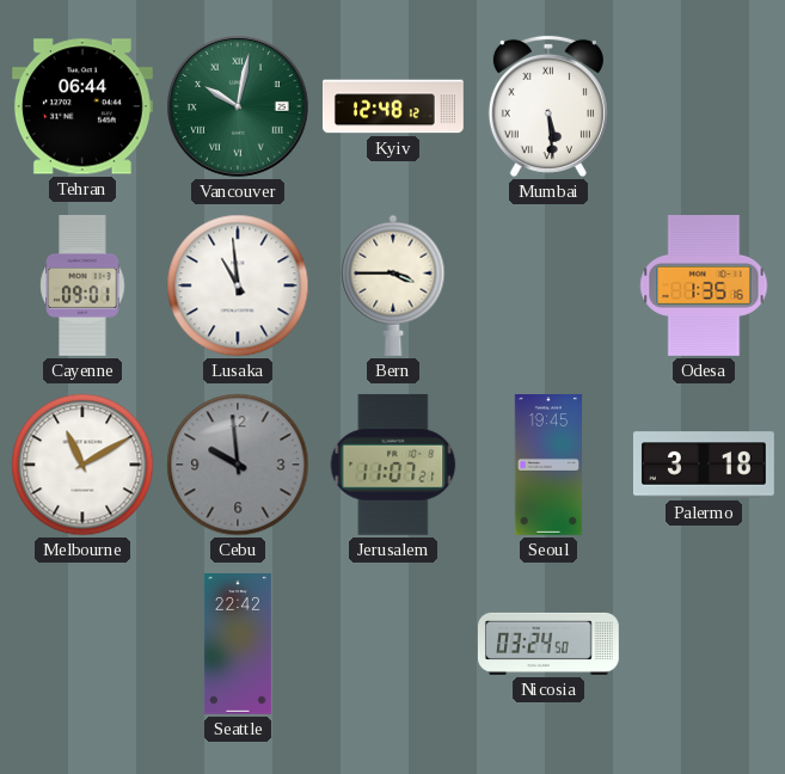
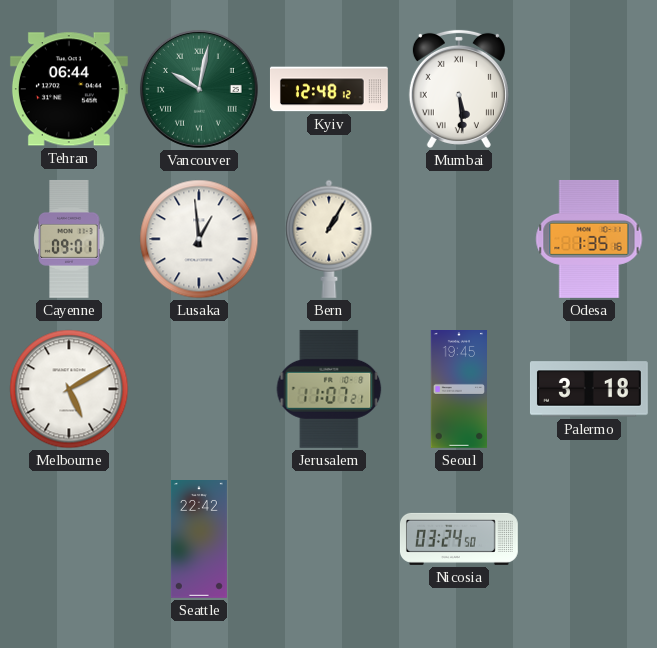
Lusaka: 10:59 -> 12:59
Bern: 3:45 -> 1:05
Melbourne: 11:10 -> 5:10
Cebu: 9:59 -> none
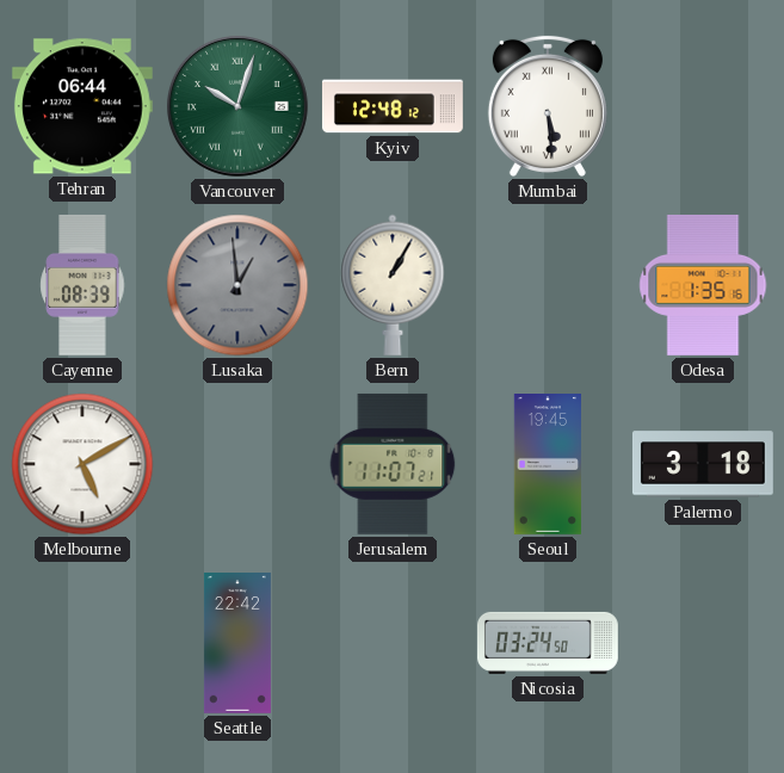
Vancouver: 10:02 -> 10:03
Cayenne: 09:01 -> 08:39
Lusaka dial: white -> grey
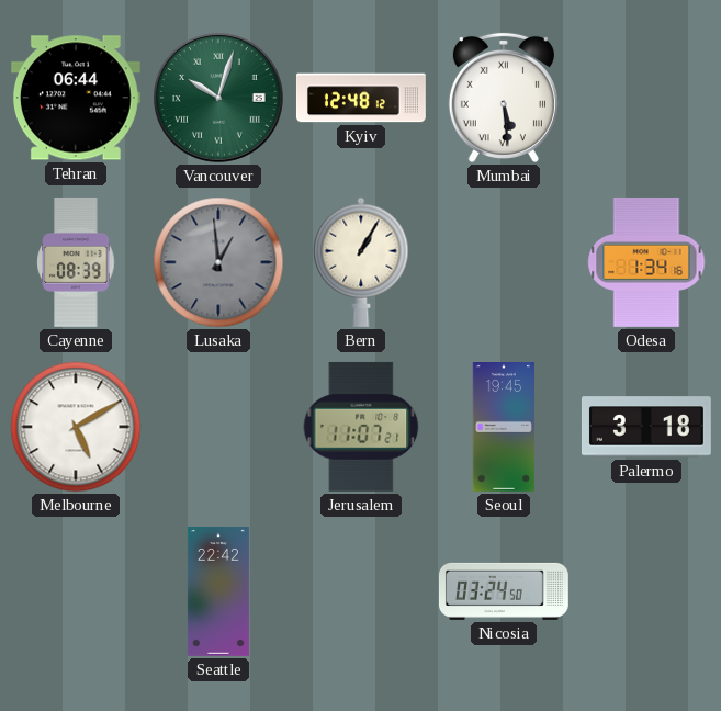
Odesa: 1:35 -> 1:34
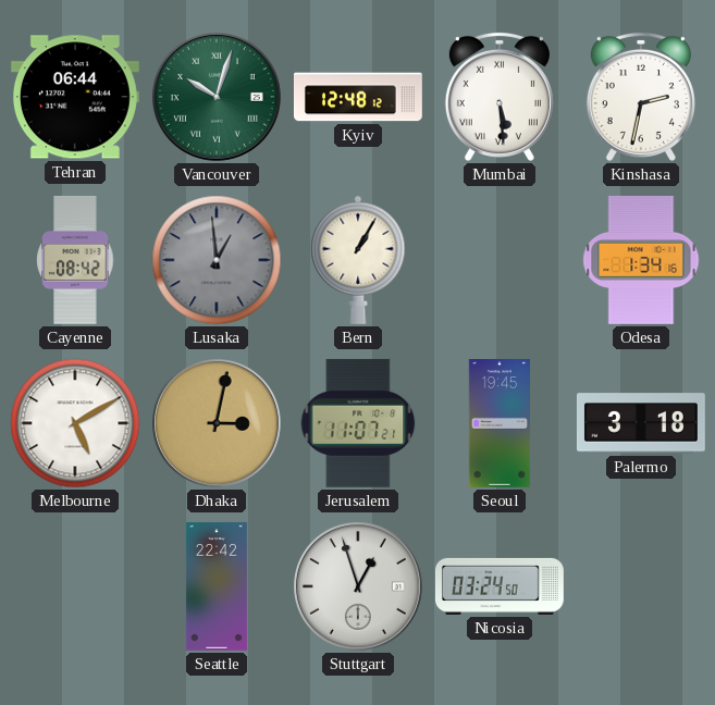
Kinshasa: none -> 2:32
Cayenne: 08:39 -> 08:42
Dhaka: none -> 3:02
Stuttgart: none -> 12:57
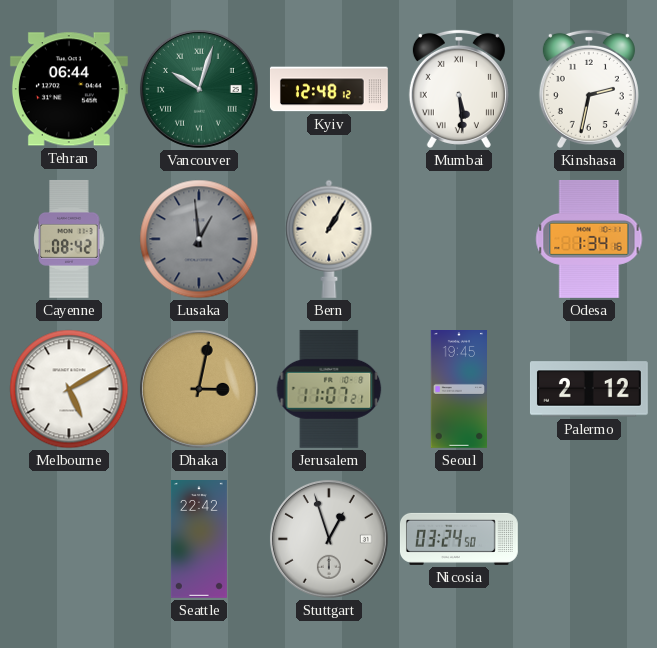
Palermo: 3:18 -> 2:12
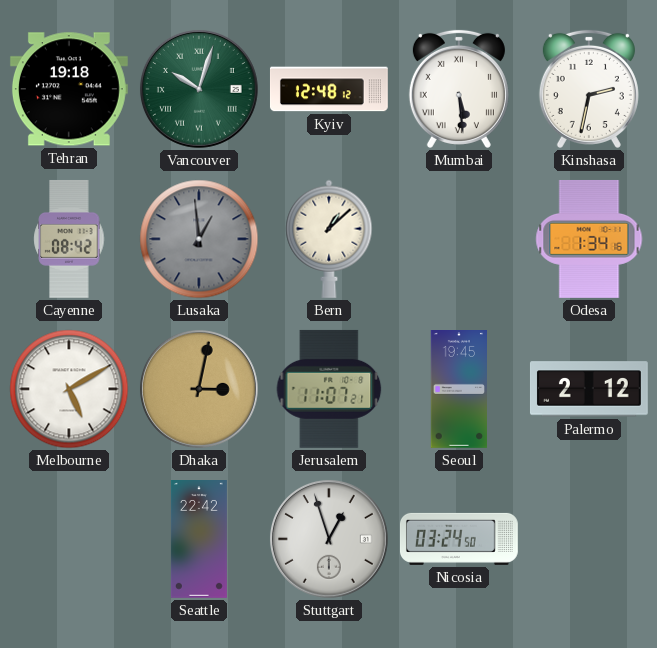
Tehran: 06:44 -> 19:18
Bern: 1:05 -> 1:08
